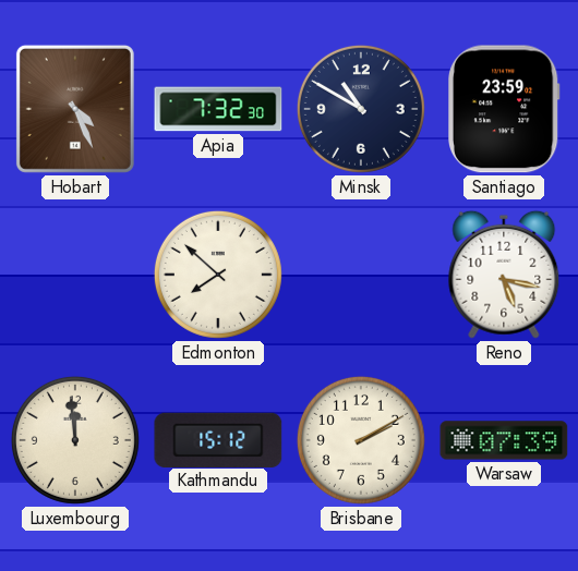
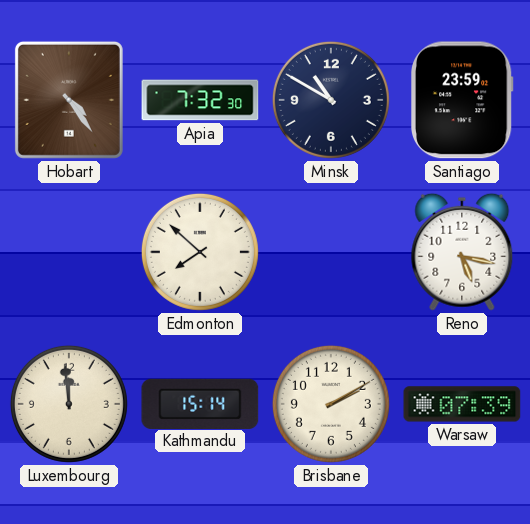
Hobart: 4:26 -> 4:24
Kathmandu: 15:12 -> 15:14
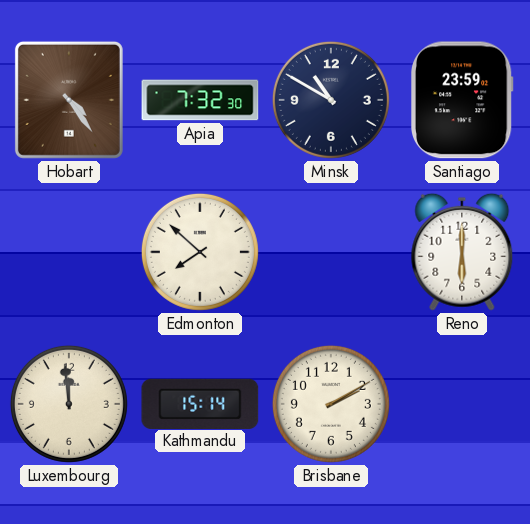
Reno: 5:17 -> 6:00
Warsaw: 07:39 -> none
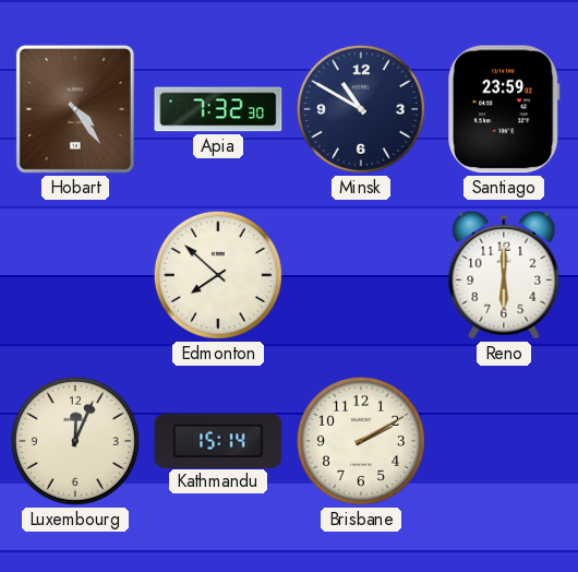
Luxembourg: 11:59 -> 12:04
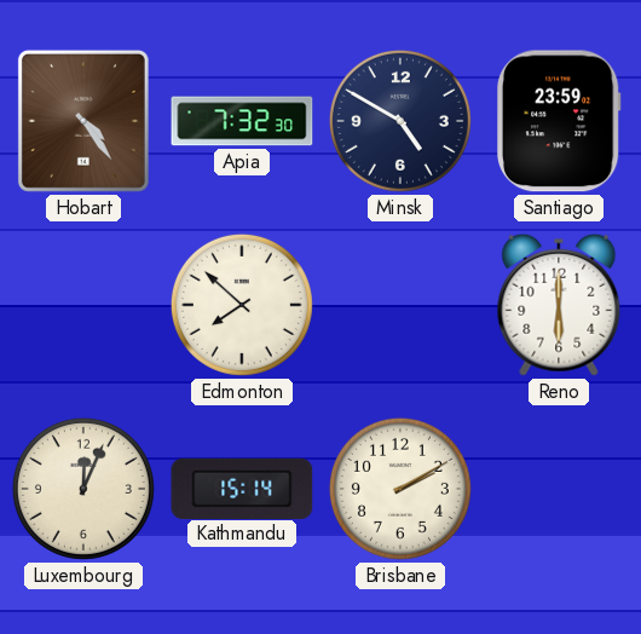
Minsk: 10:50 -> 4:50
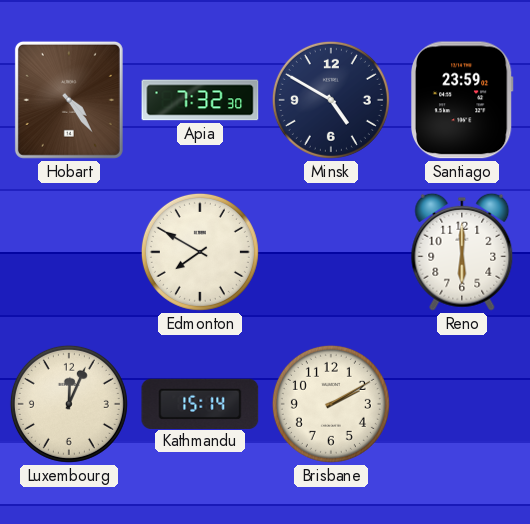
Edmonton: 7:52 -> 7:50
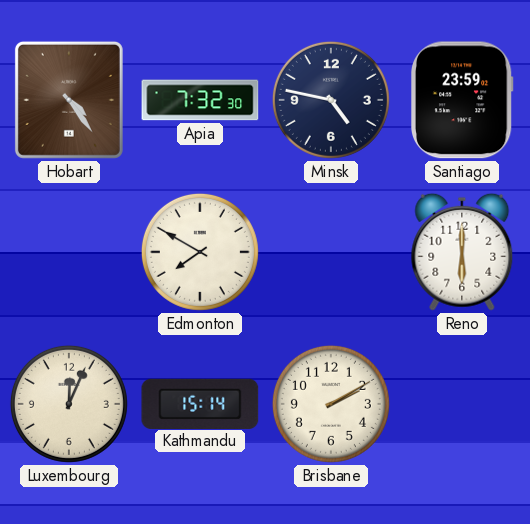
Minsk: 4:50 -> 4:47
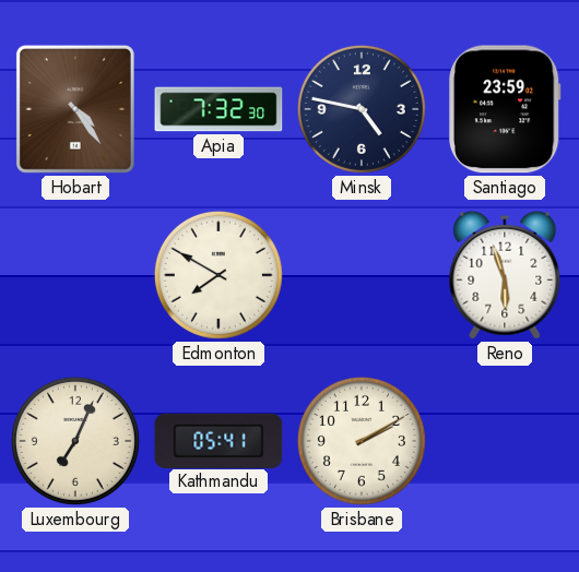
Reno: 6:00 -> 5:57
Luxembourg: 12:04 -> 7:04
Kathmandu: 15:14 -> 05:41
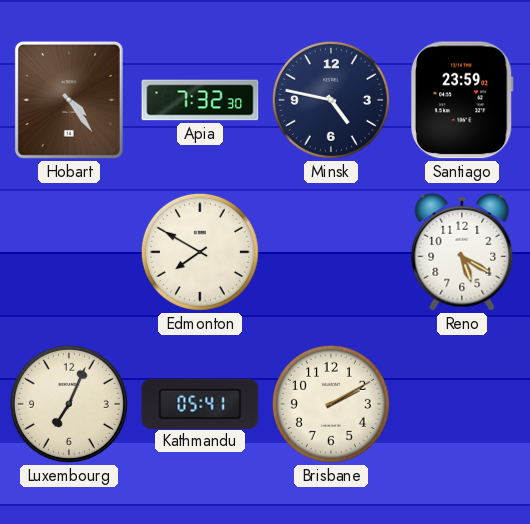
Reno: 5:57 -> 5:20
